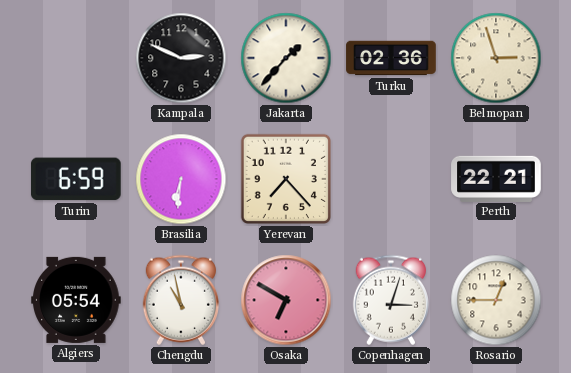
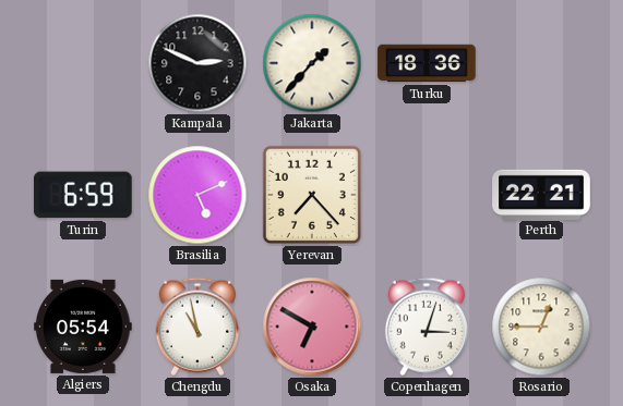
Turku: 02:36 -> 18:36
Belmopan: 2:57 -> none
Brasilia: 6:31 -> 5:11
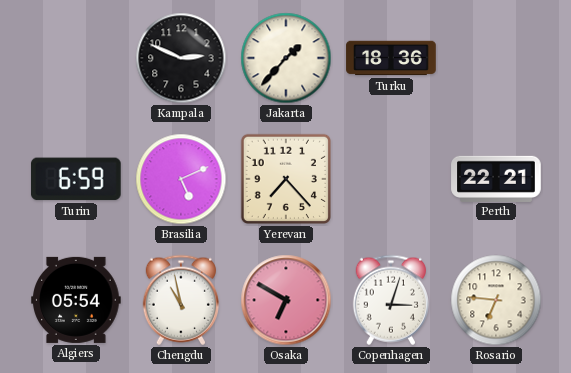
Rosario: 12:45 -> 6:46
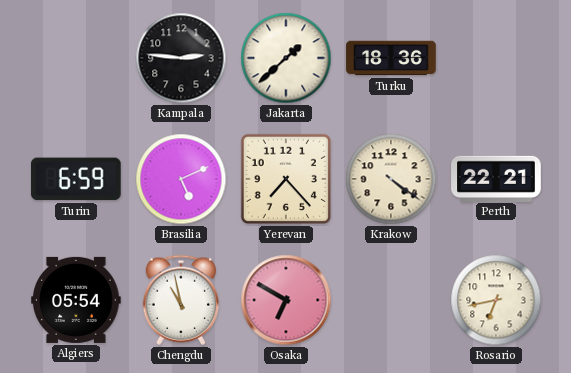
Kampala: 2:49 -> 2:46
Jakarta: 1:37 -> 1:38
Krakow: none -> 4:21
Copenhagen: 3:03 -> none
Rosario: 6:46 -> 6:43
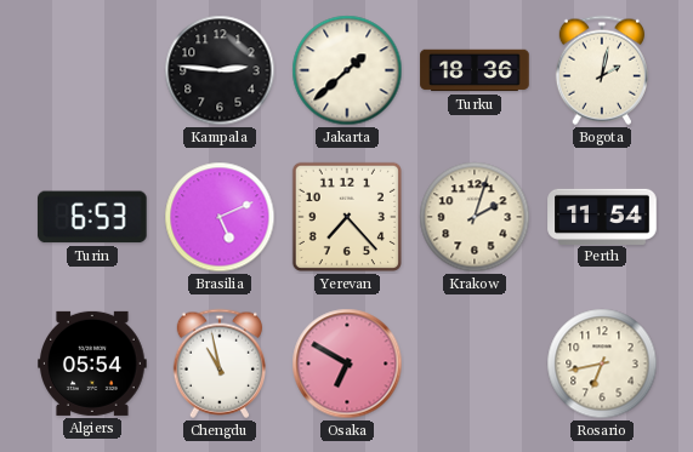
Bogota: none -> 2:02
Turin: 6:59 -> 6:53
Krakow: 4:21 -> 2:03
Perth: 22:21 -> 11:54
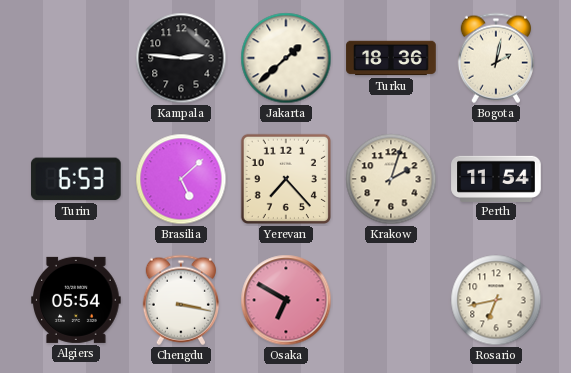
Brasilia: 5:11 -> 5:08
Chengdu: 10:58 -> 3:17
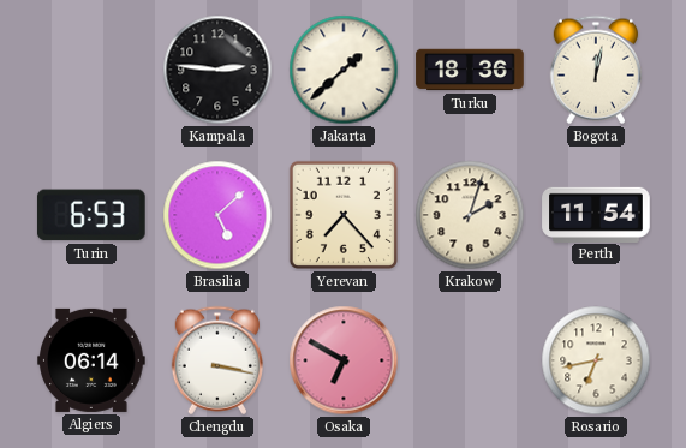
Bogota: 2:02 -> 12:02
Algiers: 05:54 -> 06:14
